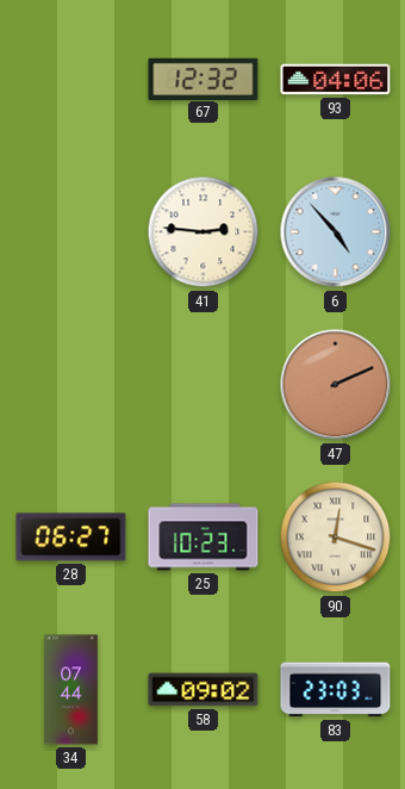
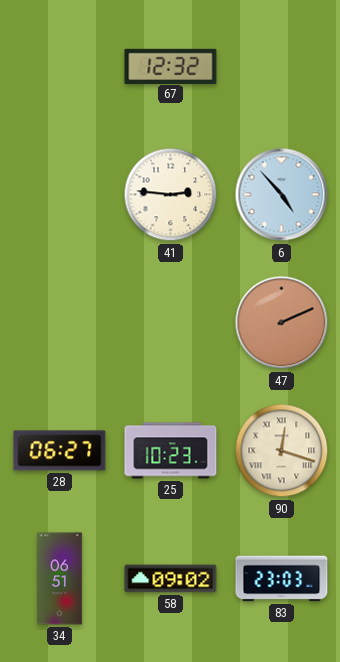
93: 04:06 -> none
34: 07:44 -> 06:51
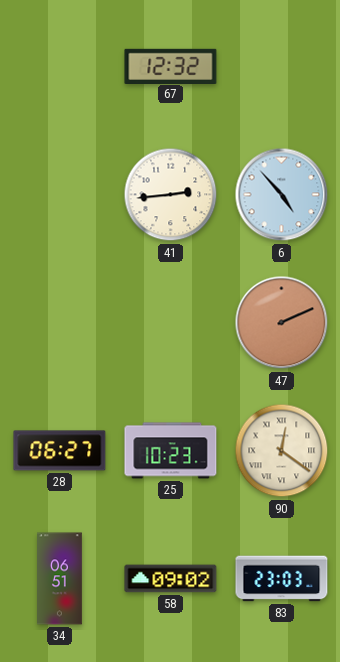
41: 2:46 -> 2:44
90: 12:18 -> 12:21
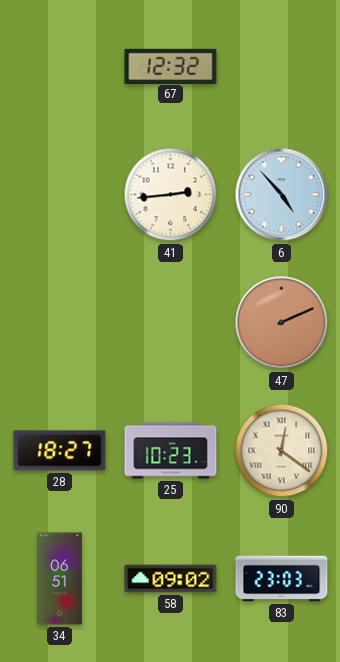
28: 06:27 -> 18:27
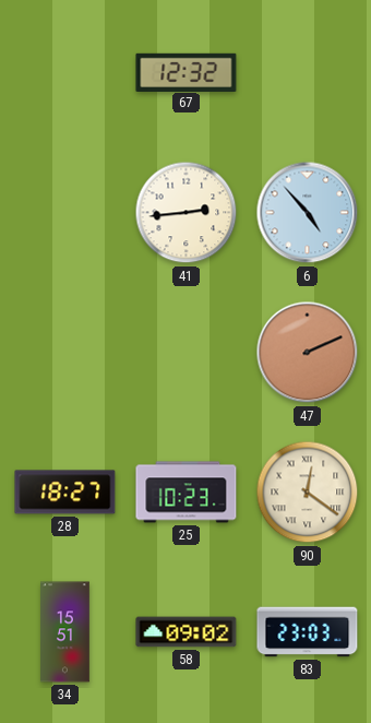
34: 06:51 -> 15:51
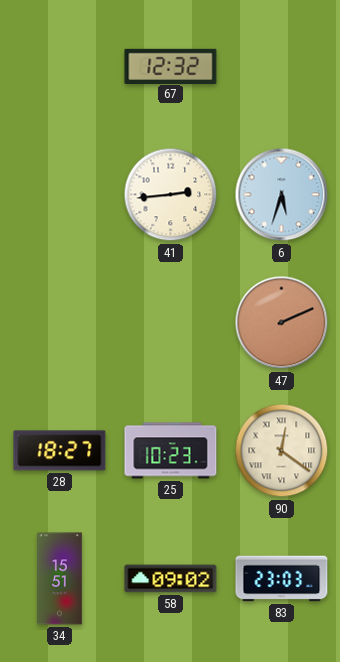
6: 4:53 -> 5:33
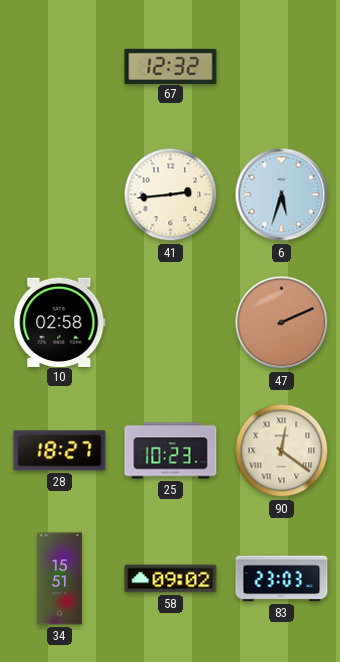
10: none -> 02:58
